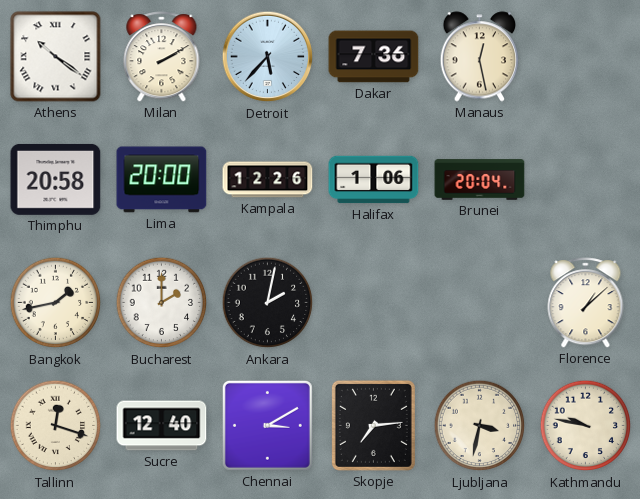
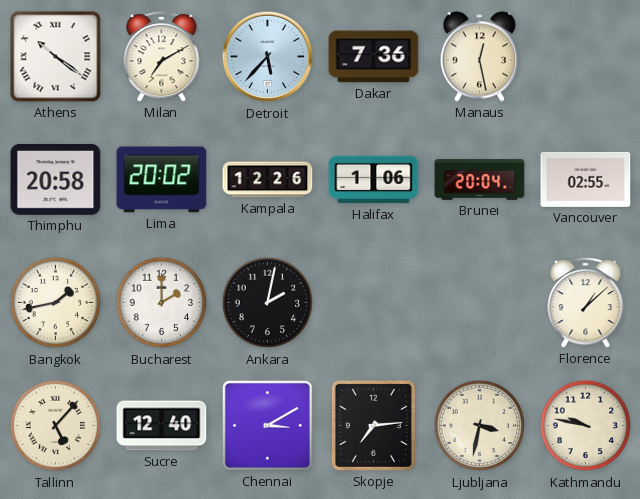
Milan: 2:10 -> 7:10
Lima: 20:00 -> 20:02
Vancouver: none -> 02:55
Tallinn: 12:18 -> 5:07
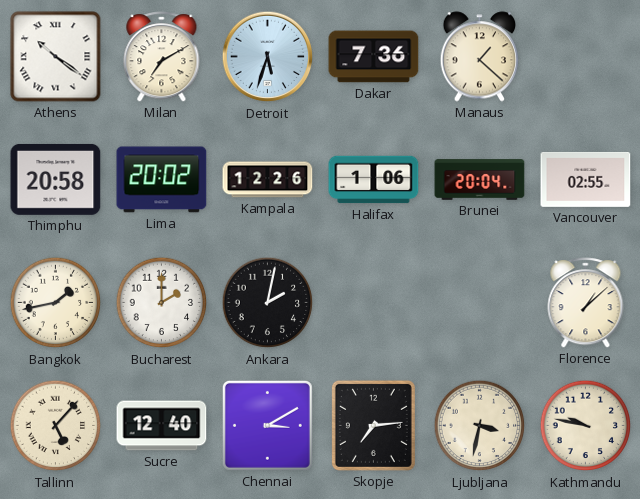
Detroit: 5:37 -> 5:33
Manaus: 12:28 -> 1:22
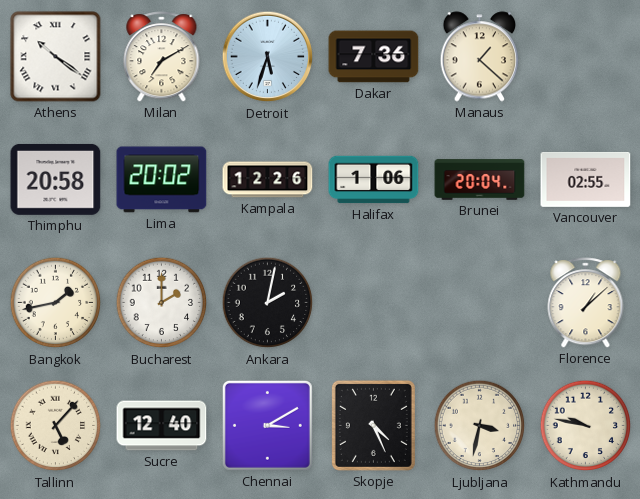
Skopje: 7:14 -> 4:26
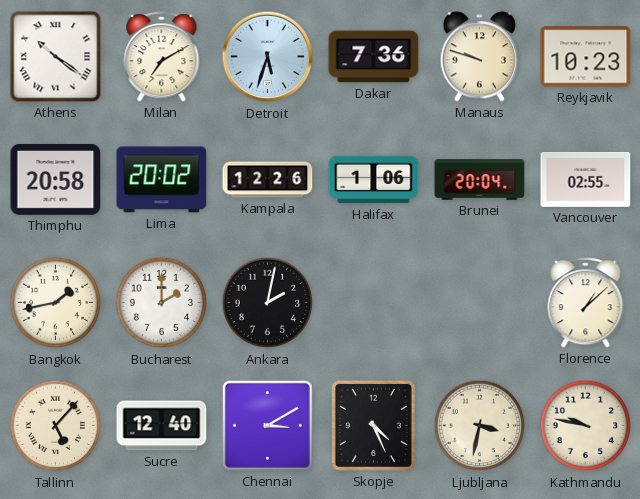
Manaus: 1:22 -> 9:48
Reykjavik: none -> 10:23
